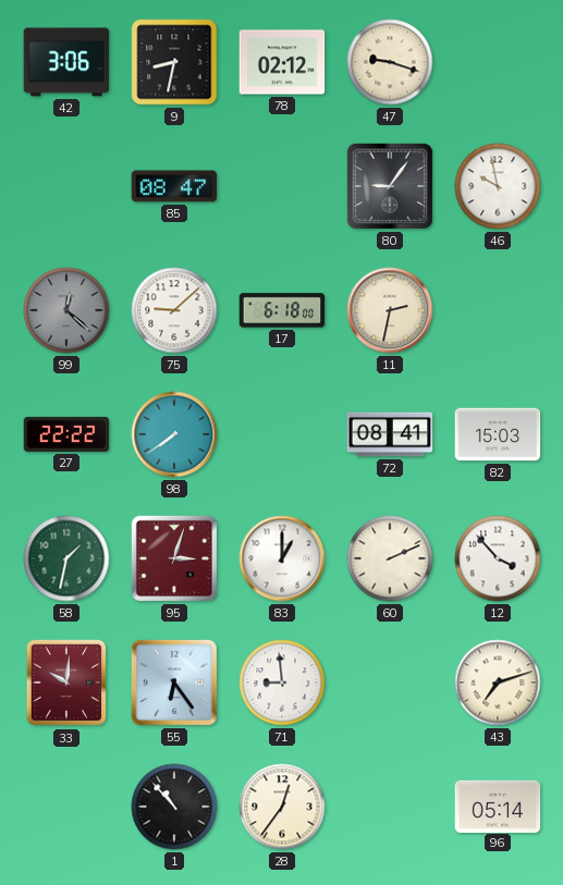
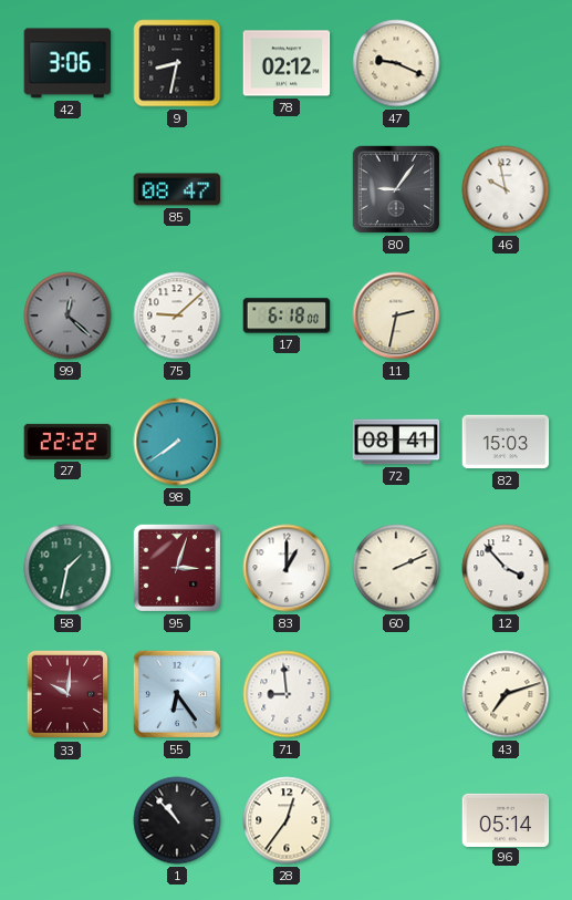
47: 9:18 -> 9:19
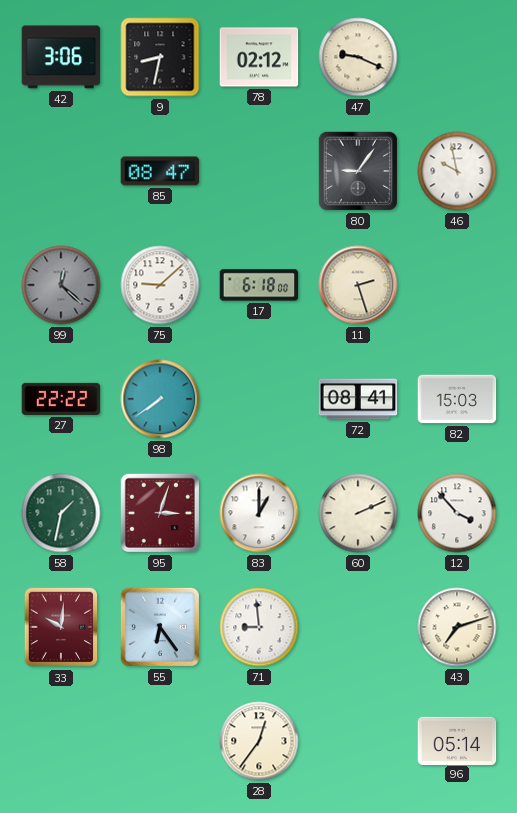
11: 2:32 -> 2:27
1: 10:53 -> none
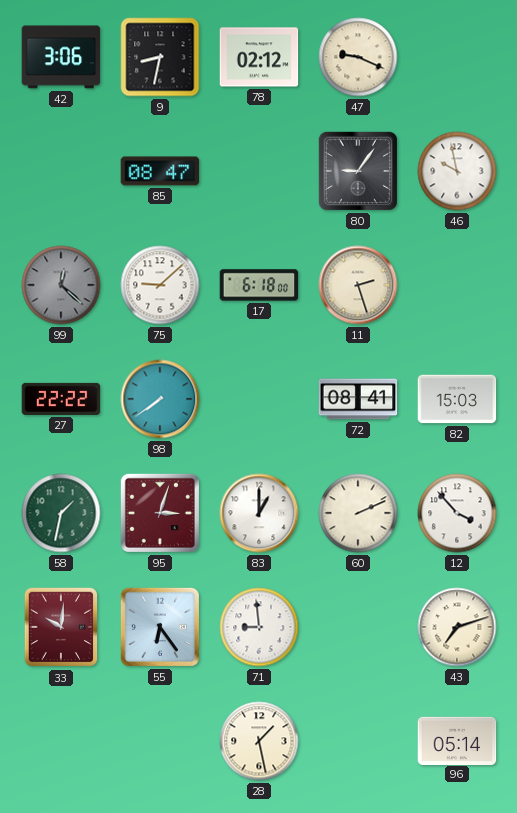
28: 12:36 -> 1:28
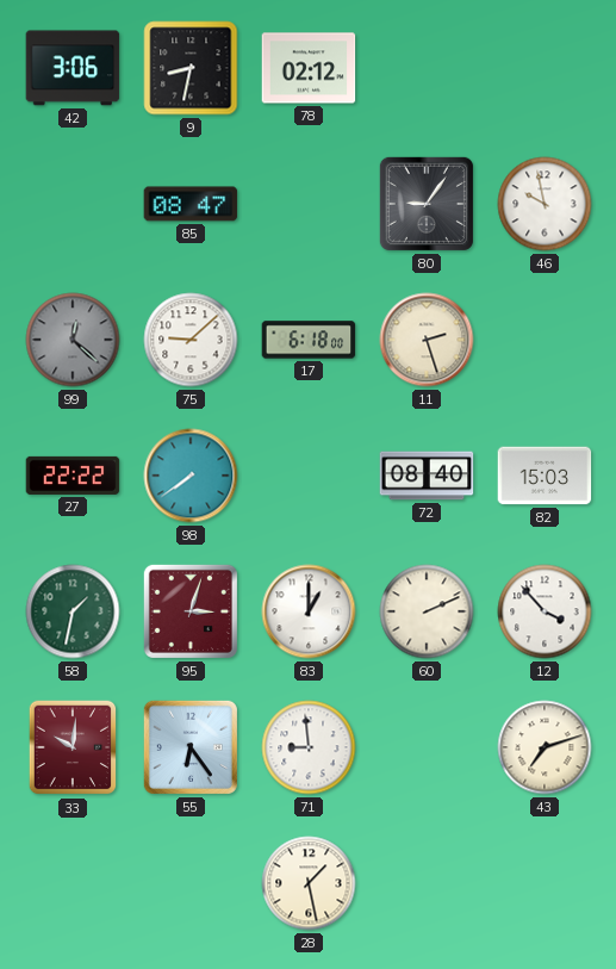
47: 9:19 -> none
72: 08:41 -> 08:40
96: 05:14 -> none
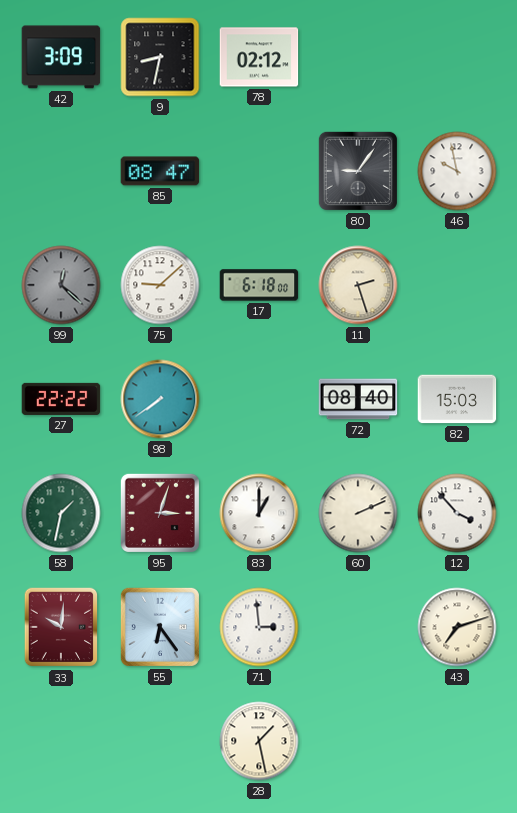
42: 3:06 -> 3:09
71: 8:59 -> 2:59
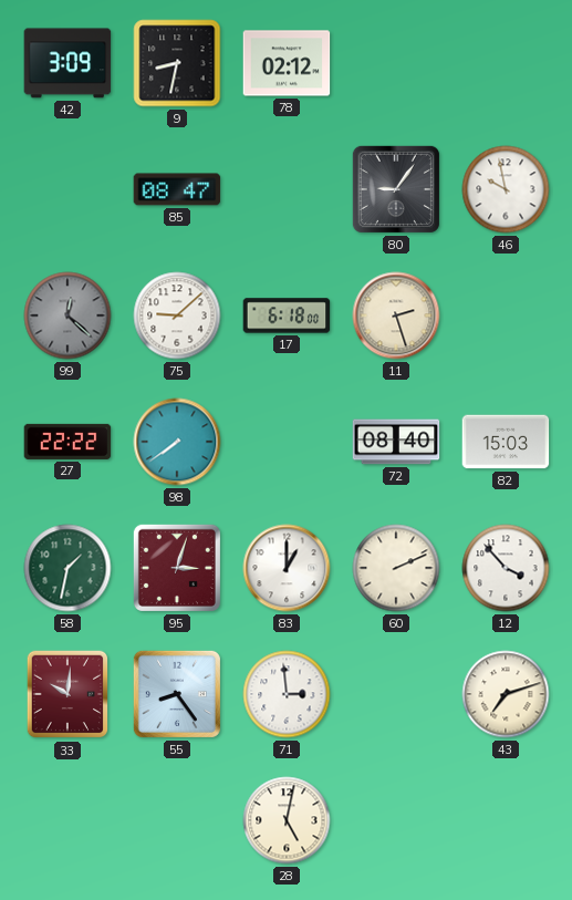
55: 6:24 -> 8:24
28: 1:28 -> 5:02
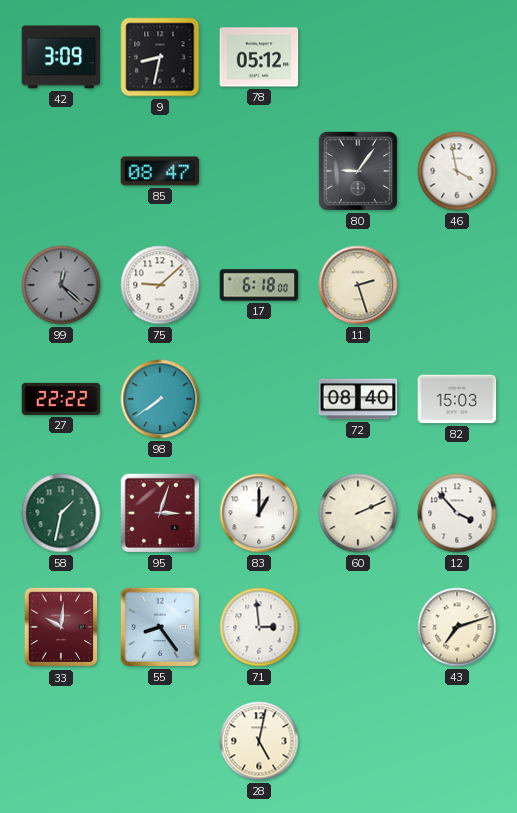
78: 02:12 -> 05:12
46: 9:58 -> 3:58
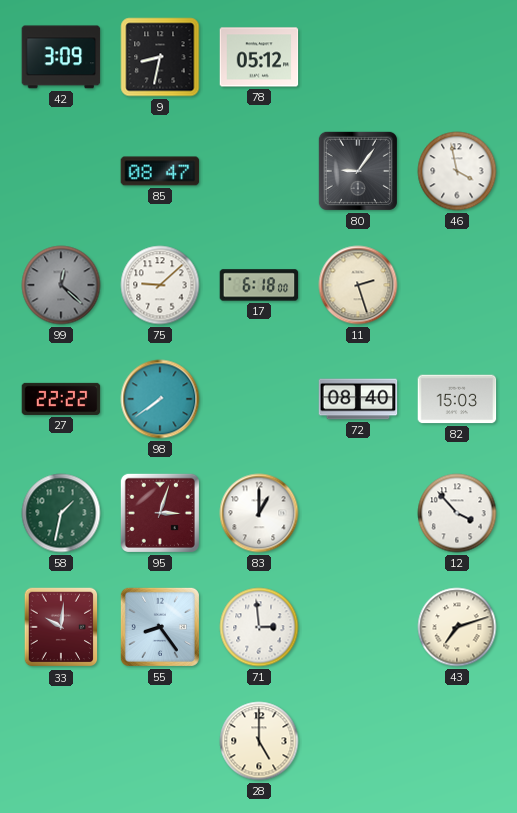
60: 2:11 -> none
28: 5:02 -> 5:00
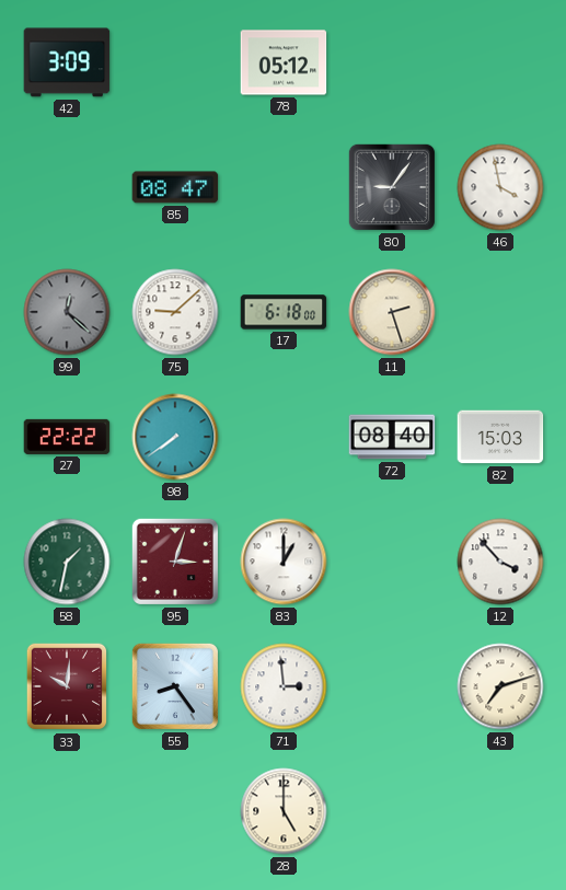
9: 8:32 -> none
